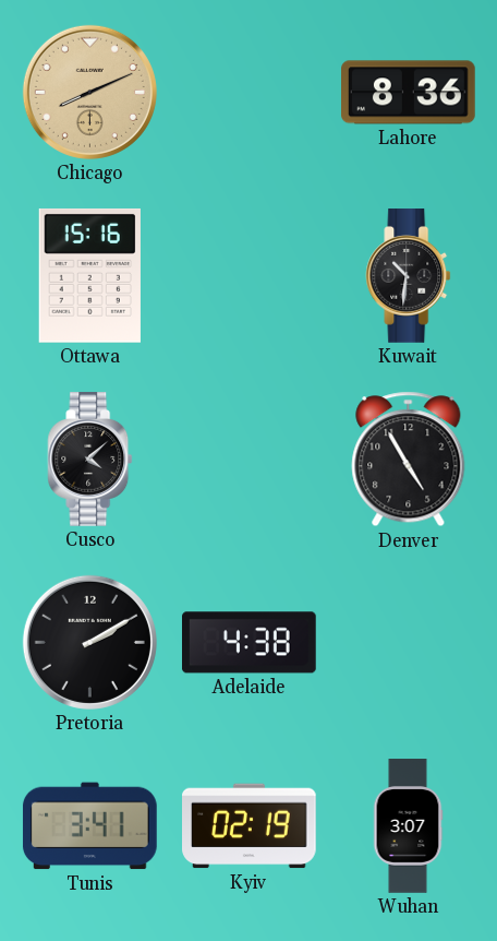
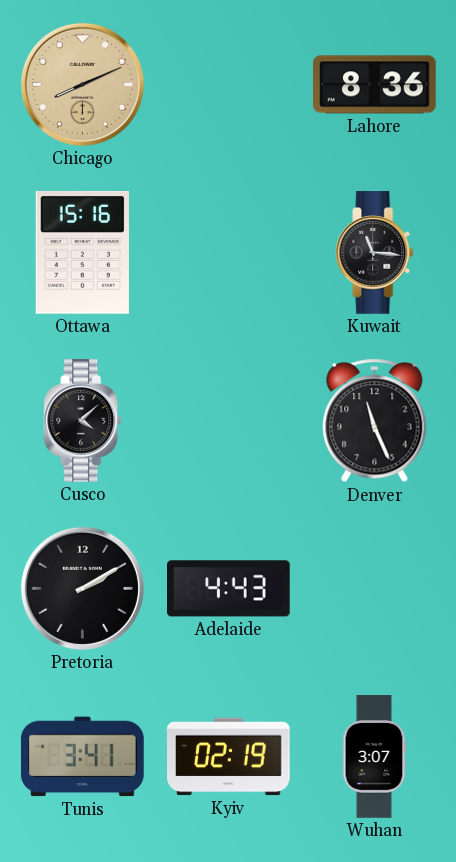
Kuwait: 10:31 -> 11:16
Denver: 4:55 -> 11:26
Adelaide: 4:38 -> 4:43
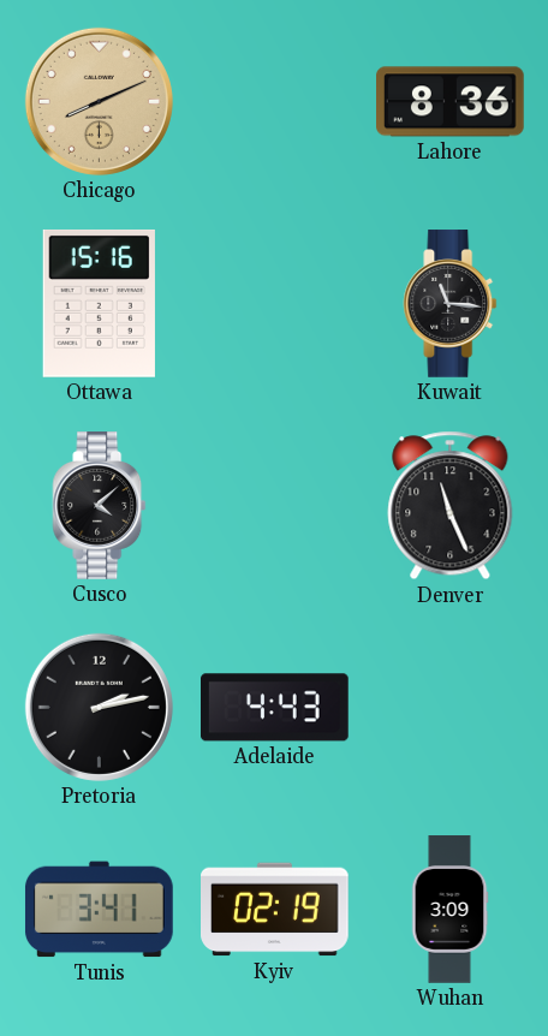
Pretoria: 2:10 -> 2:13
Wuhan: 3:07 -> 3:09
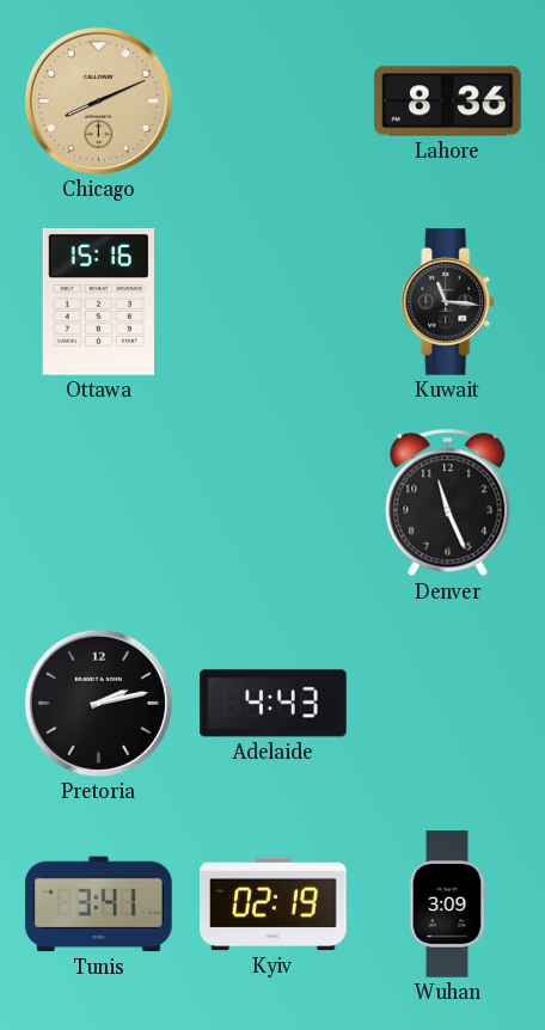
Cusco: 4:08 -> none
